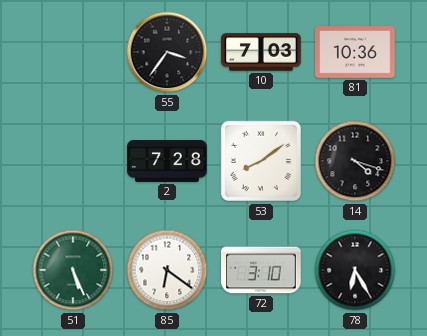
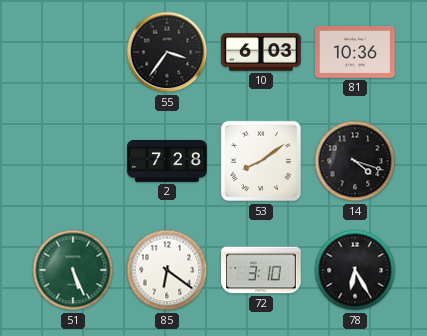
10: 7:03 -> 6:03
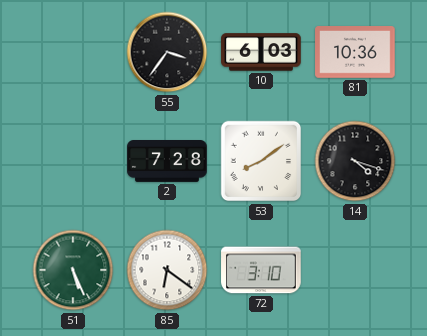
78: 6:25 -> none
